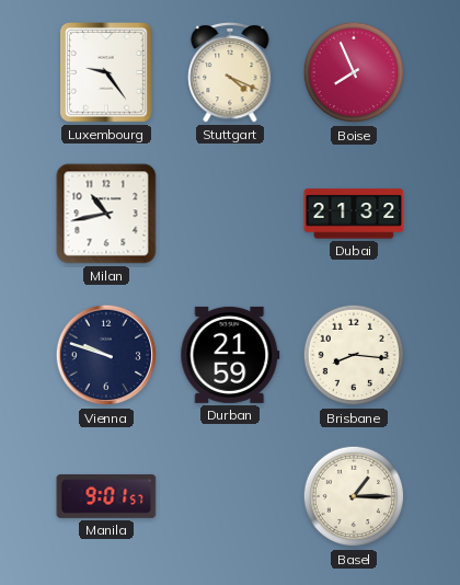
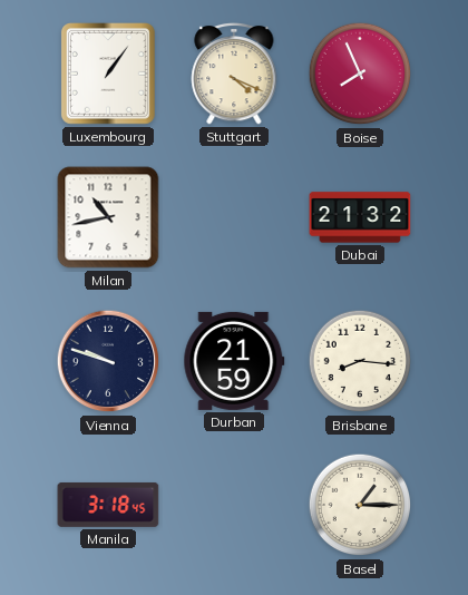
Luxembourg: 9:24 -> 1:06
Manila: 9:01 -> 3:18
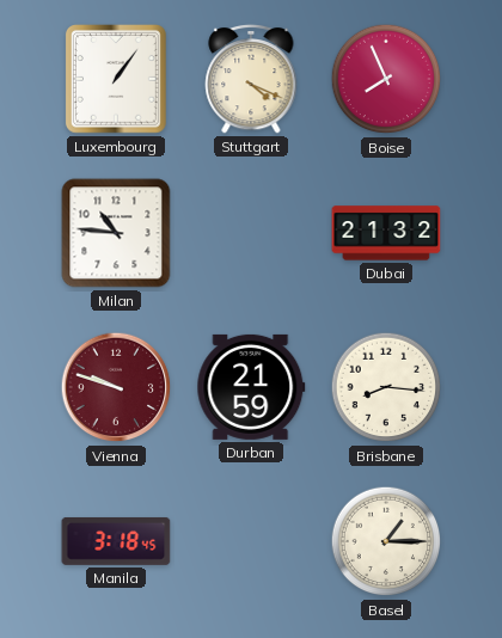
Milan: 10:43 -> 10:46
Vienna dial: navy -> burgundy
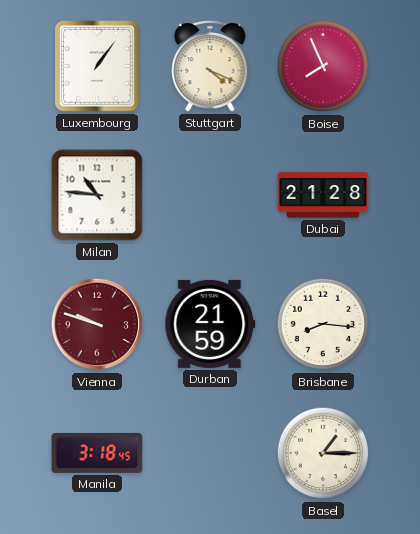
Dubai: 21:32 -> 21:28
